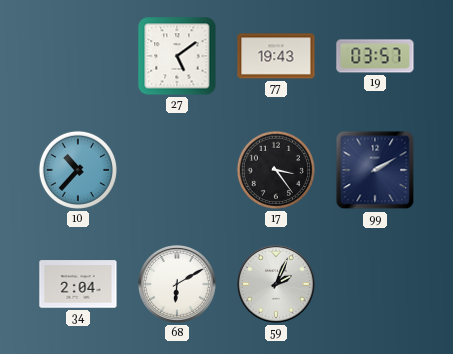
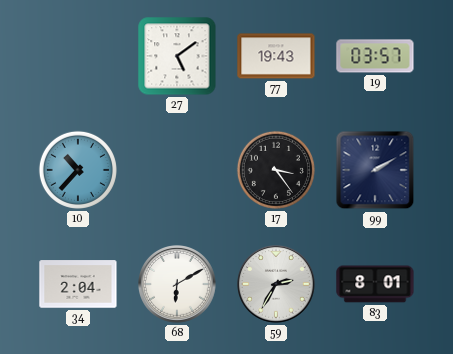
59: 2:04 -> 2:35
83: none -> 8:01
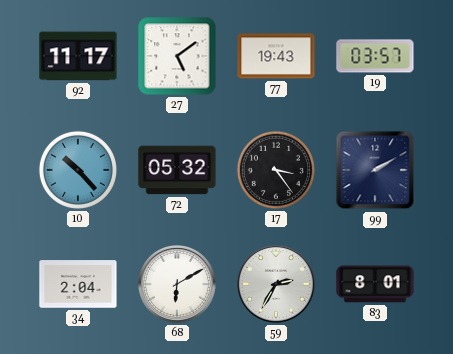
92: none -> 11:17
10: 10:37 -> 10:23
72: none -> 05:32
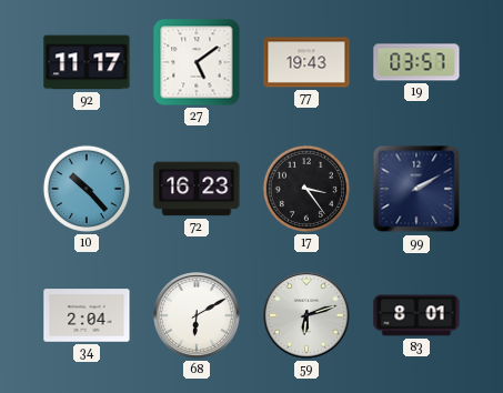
72: 05:32 -> 16:23
59: 2:35 -> 6:12
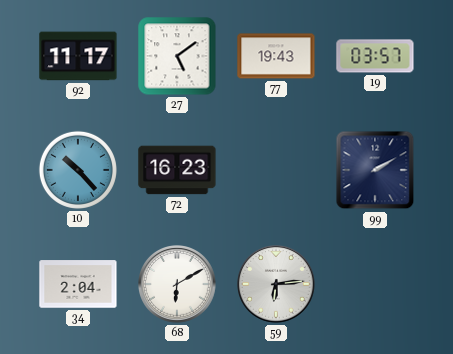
17: 3:24 -> none
59: 6:12 -> 6:14
83: 8:01 -> none
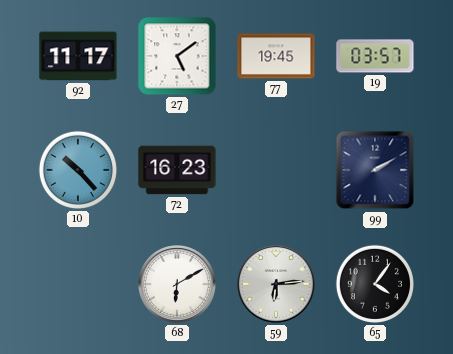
77: 19:43 -> 19:45
34: 2:04 -> none
65: none -> 4:06
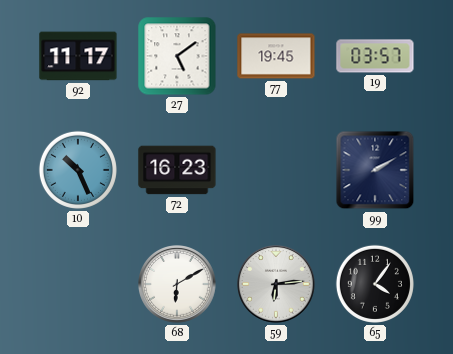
10: 10:23 -> 10:26
